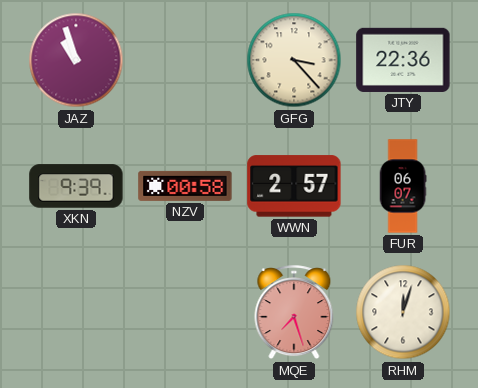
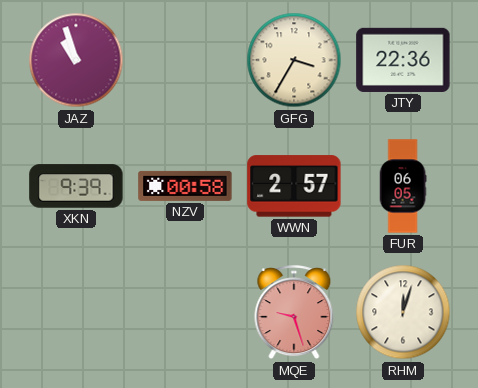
GFG: 3:23 -> 3:35
FUR: 06:07 -> 06:05
MQE: 7:27 -> 9:27
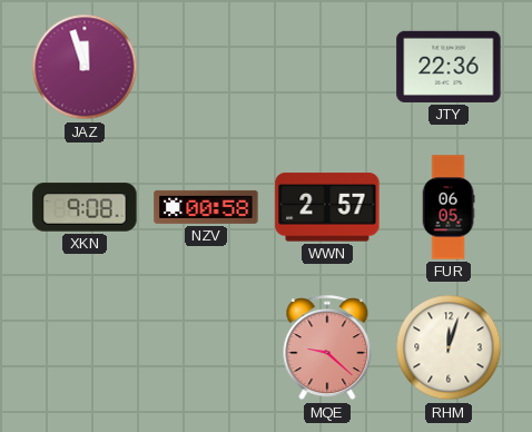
JAZ: 10:57 -> 11:57
GFG: 3:35 -> none
XKN: 9:39 -> 9:08
MQE: 9:27 -> 9:22
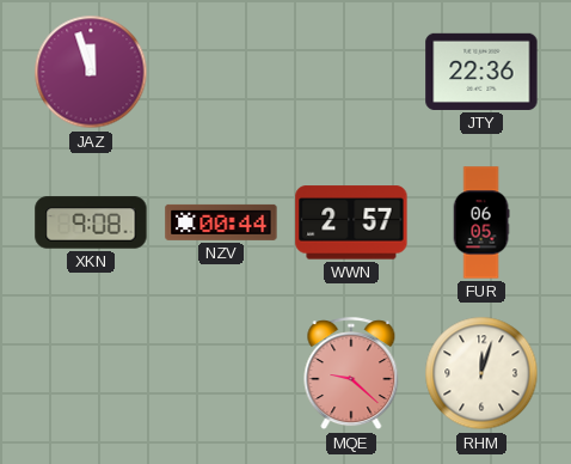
NZV: 00:58 -> 00:44
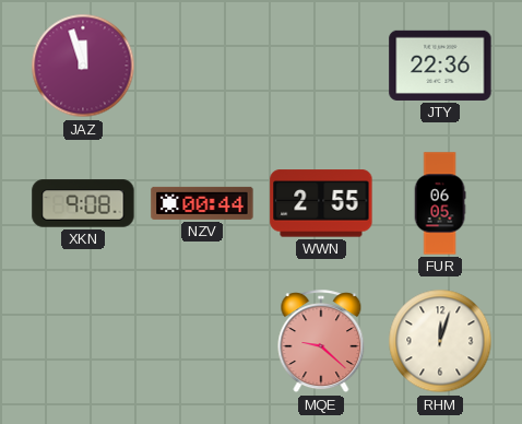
WWN: 2:57 -> 2:55
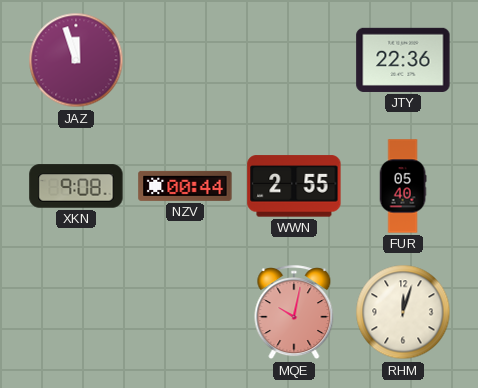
FUR: 06:05 -> 05:40
MQE: 9:22 -> 10:02
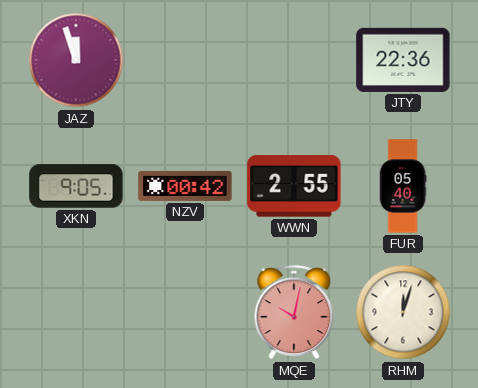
XKN: 9:08 -> 9:05
NZV: 00:44 -> 00:42
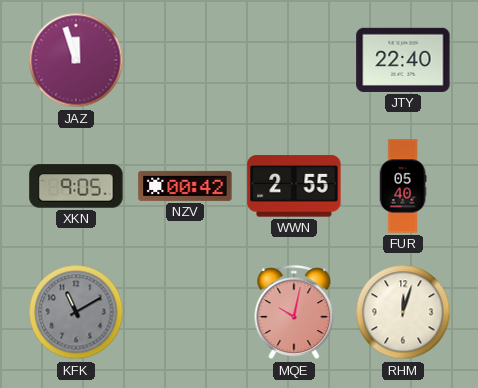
JTY: 22:36 -> 22:40
KFK: none -> 11:10
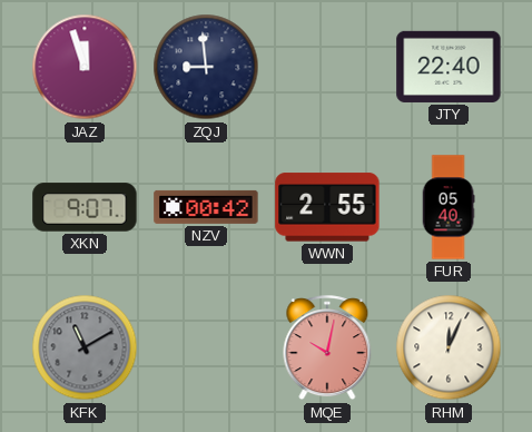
ZQJ: none -> 8:59
XKN: 9:05 -> 9:07
RHM: 12:03 -> 12:04
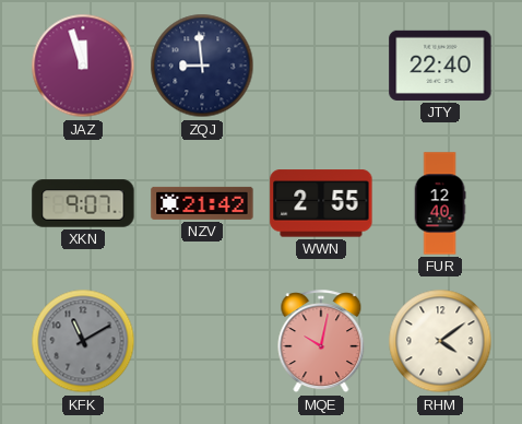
NZV: 00:42 -> 21:42
FUR: 05:40 -> 12:40
RHM: 12:04 -> 4:09
